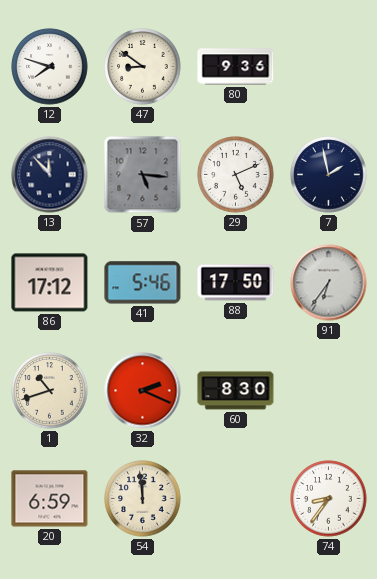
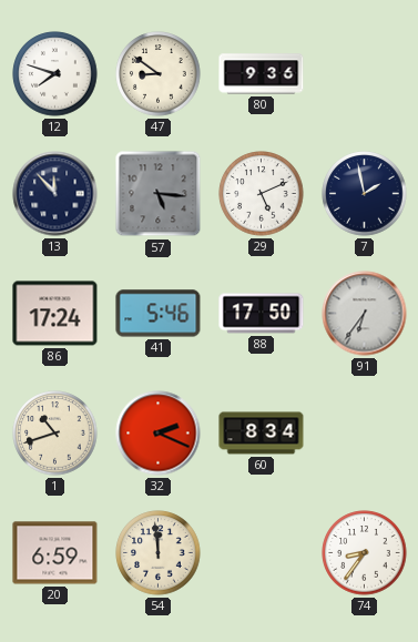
86: 17:12 -> 17:24
60: 8:30 -> 8:34
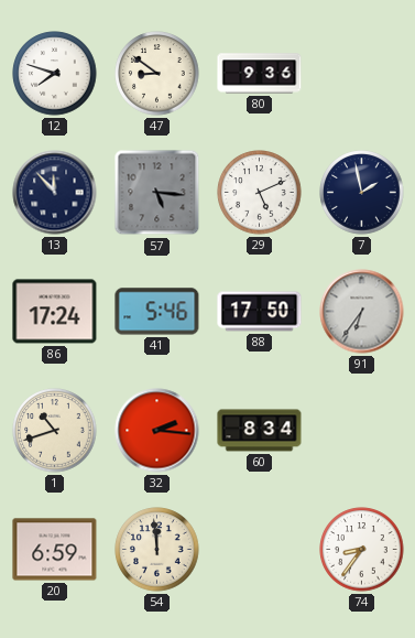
32: 2:19 -> 2:16
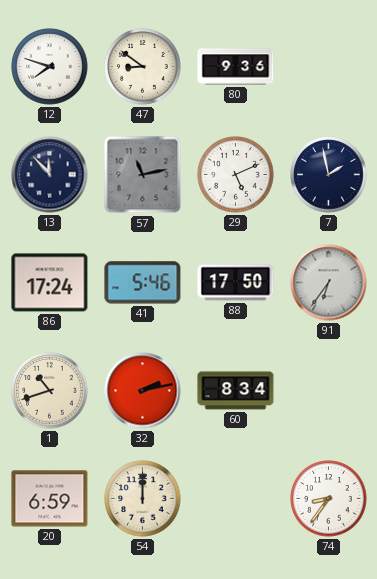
57: 5:16 -> 11:13
32: 2:16 -> 2:13
54: 11:59 -> 12:00
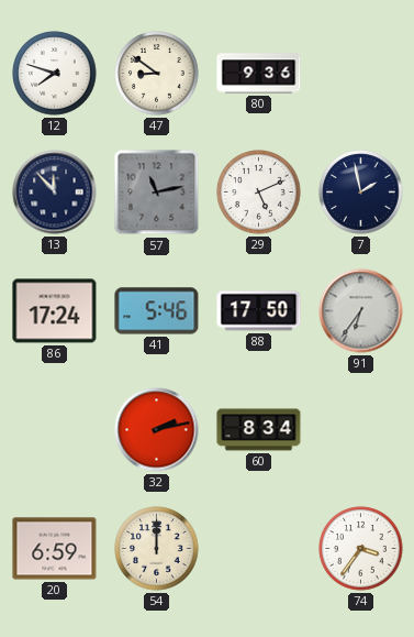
1: 10:42 -> none
74: 8:36 -> 3:36
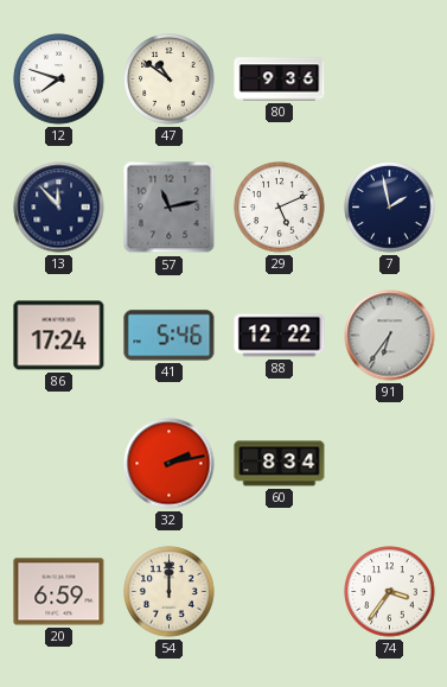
47: 8:51 -> 10:51
88: 17:50 -> 12:22
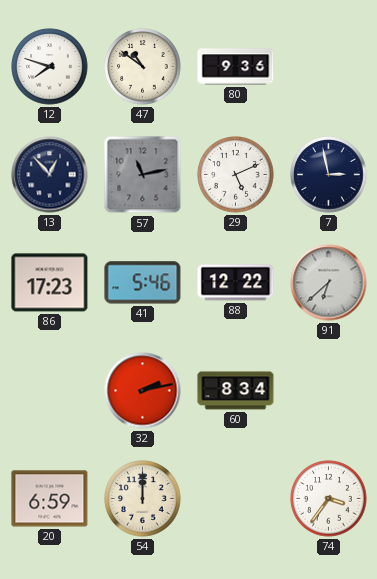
13: 11:53 -> 12:53
7: 1:58 -> 2:58
86: 17:24 -> 17:23
91: 6:36 -> 6:38
